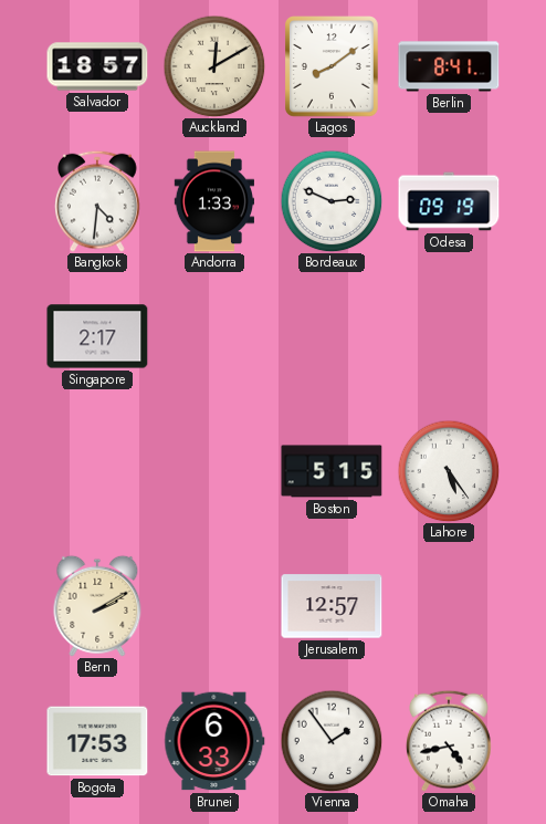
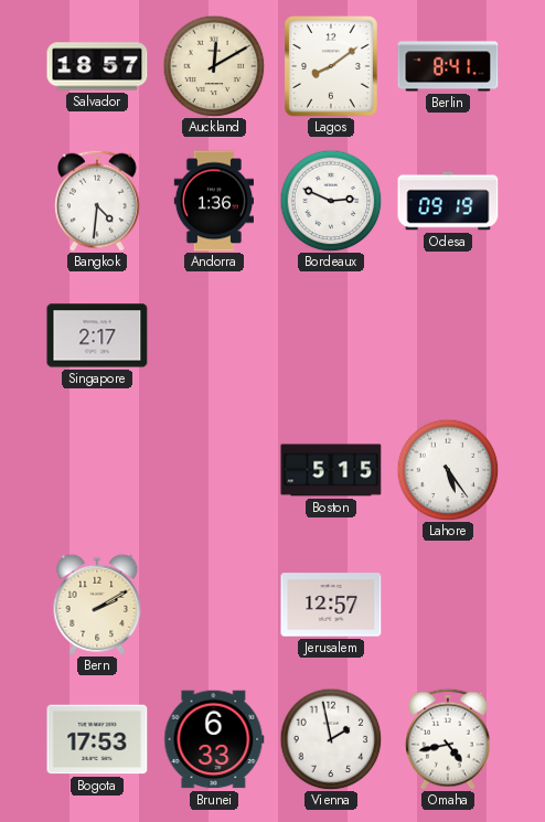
Andorra: 1:33 -> 1:36
Vienna: 1:54 -> 1:58
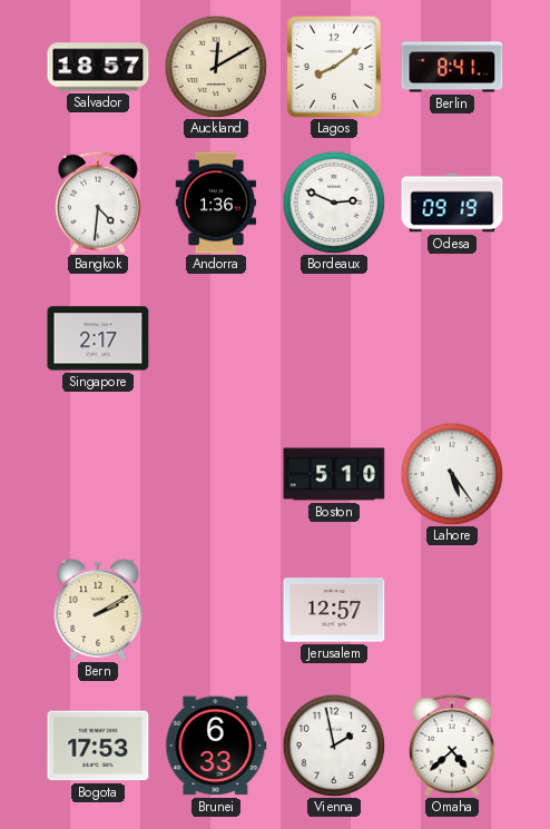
Boston: 5:15 -> 5:10
Omaha: 4:43 -> 4:38
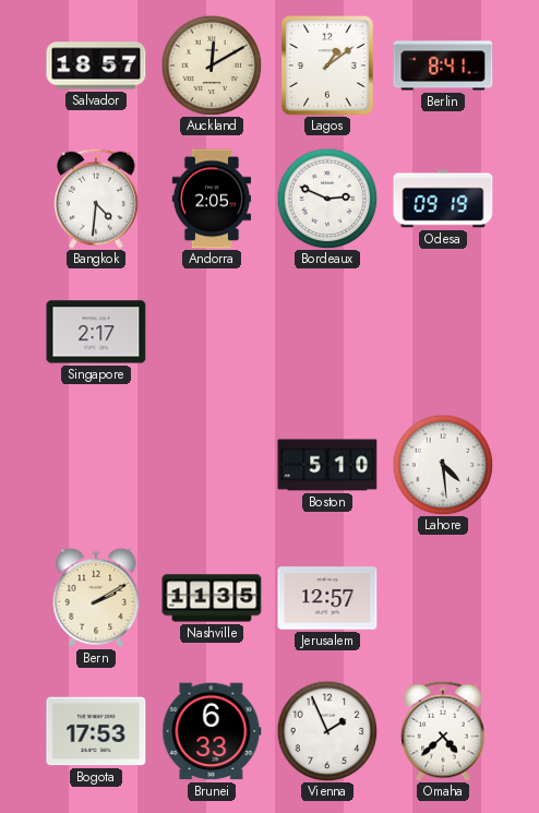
Lagos: 8:09 -> 1:09
Andorra: 1:36 -> 2:05
Lahore: 5:24 -> 4:29
Nashville: none -> 11:35
Vienna: 1:58 -> 1:56
